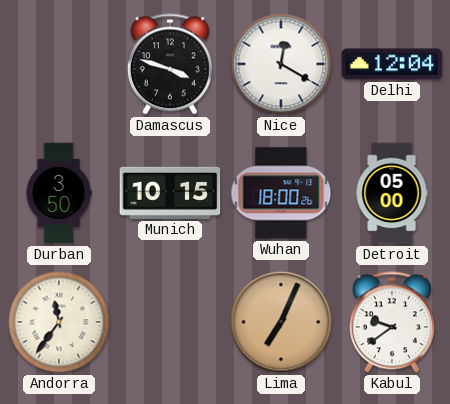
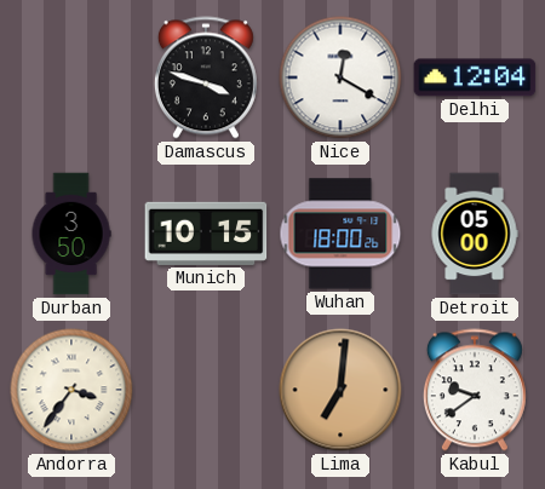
Andorra: 11:36 -> 3:36
Lima: 7:04 -> 7:01
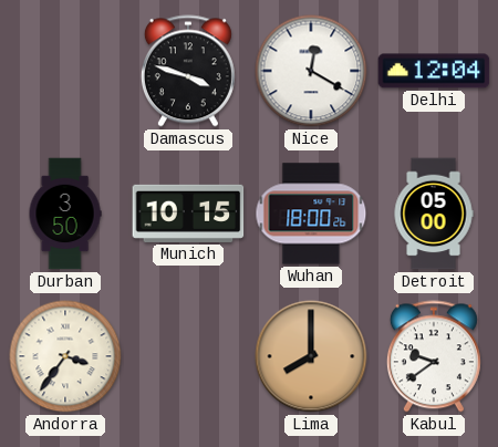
Lima: 7:01 -> 8:00
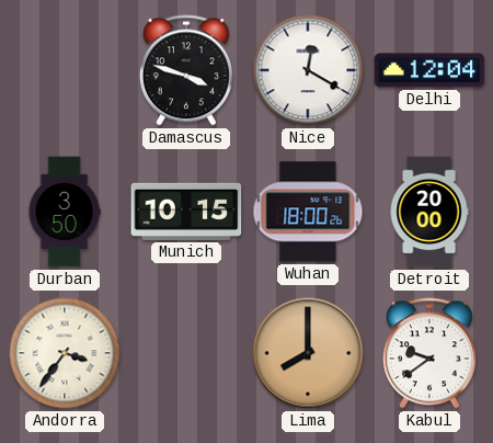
Detroit: 05:00 -> 20:00
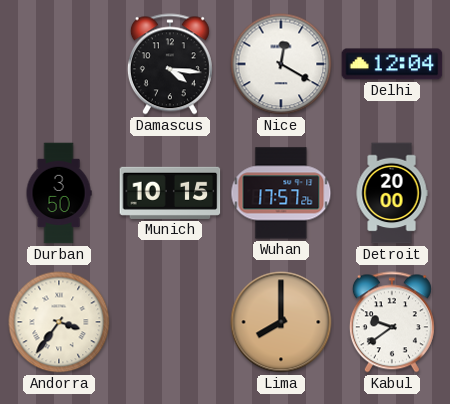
Damascus: 3:48 -> 4:16
Wuhan: 18:00 -> 17:57
